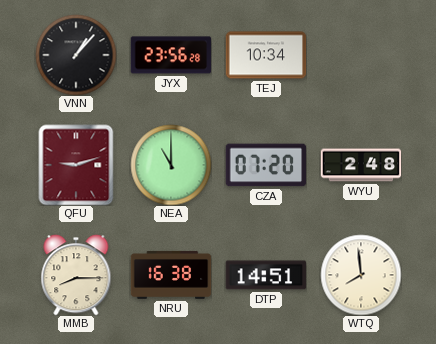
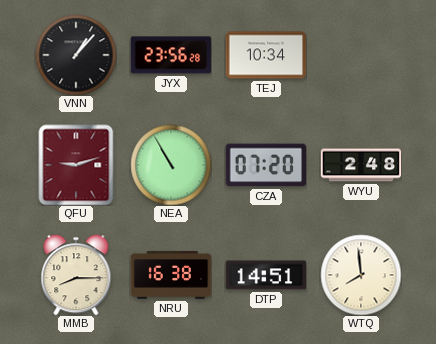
NEA: 11:00 -> 10:55
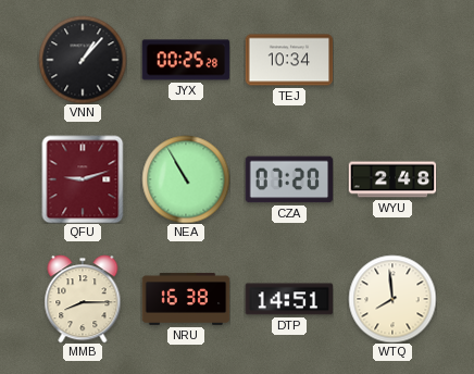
JYX: 23:56 -> 00:25
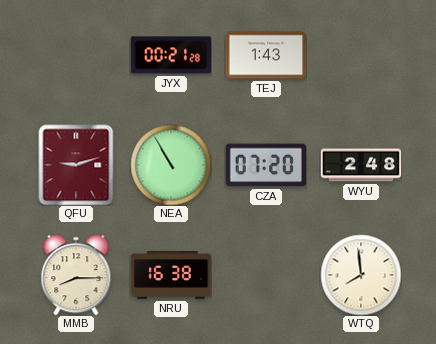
VNN: 1:07 -> none
JYX: 00:25 -> 00:21
TEJ: 10:34 -> 1:43
DTP: 14:51 -> none
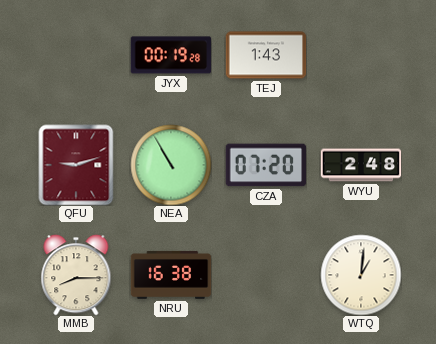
JYX: 00:21 -> 00:19
WTQ: 7:59 -> 1:01
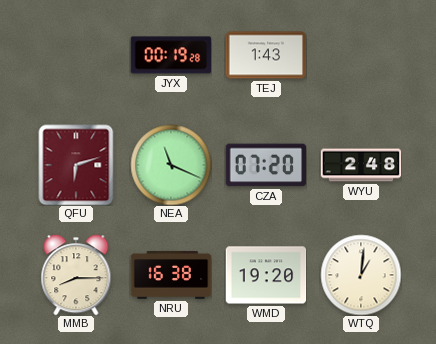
QFU: 9:12 -> 6:12
NEA: 10:55 -> 11:19
WMD: none -> 19:20
